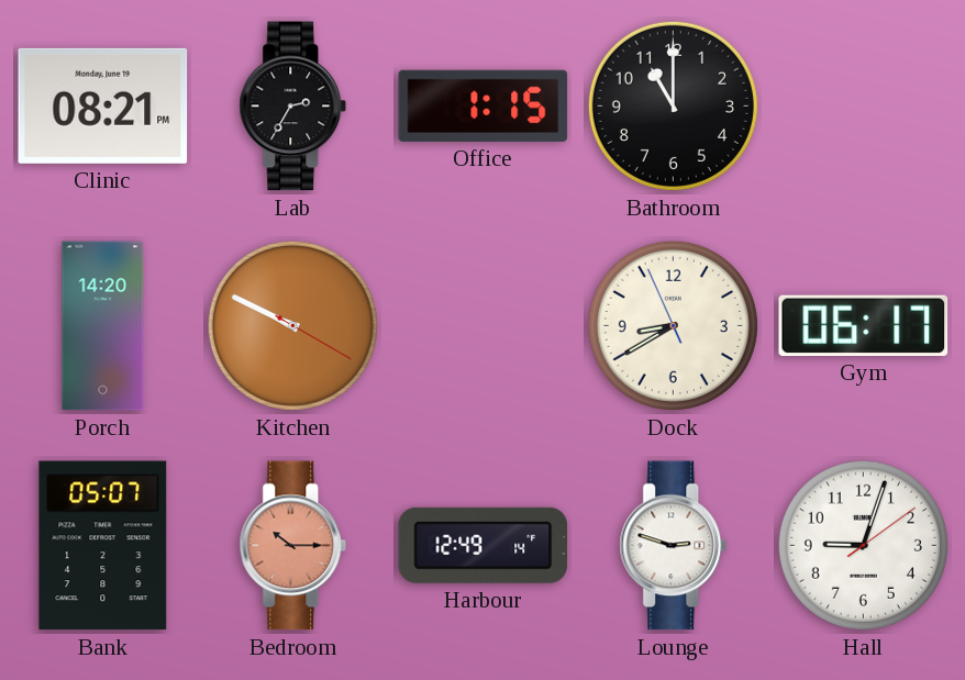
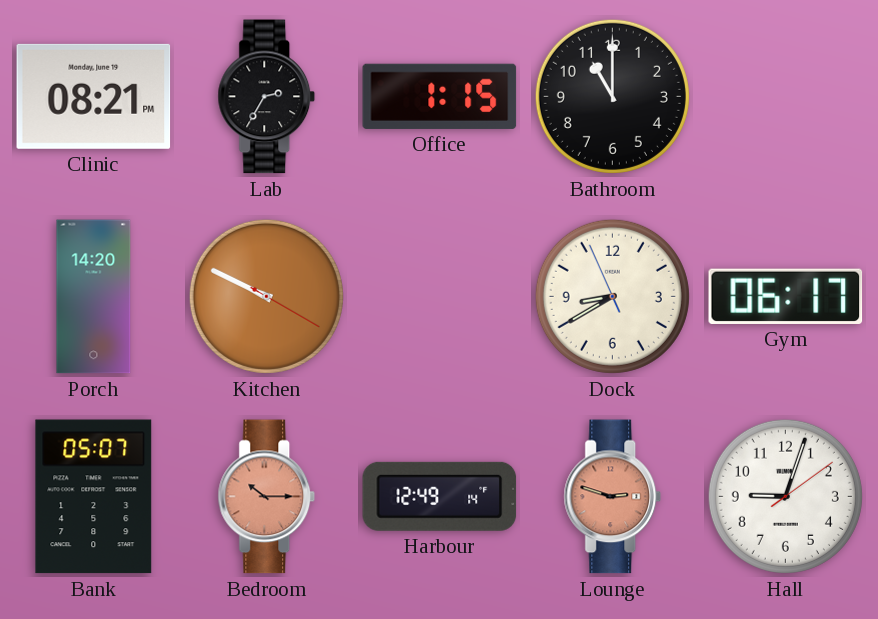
Lounge dial: white -> salmon
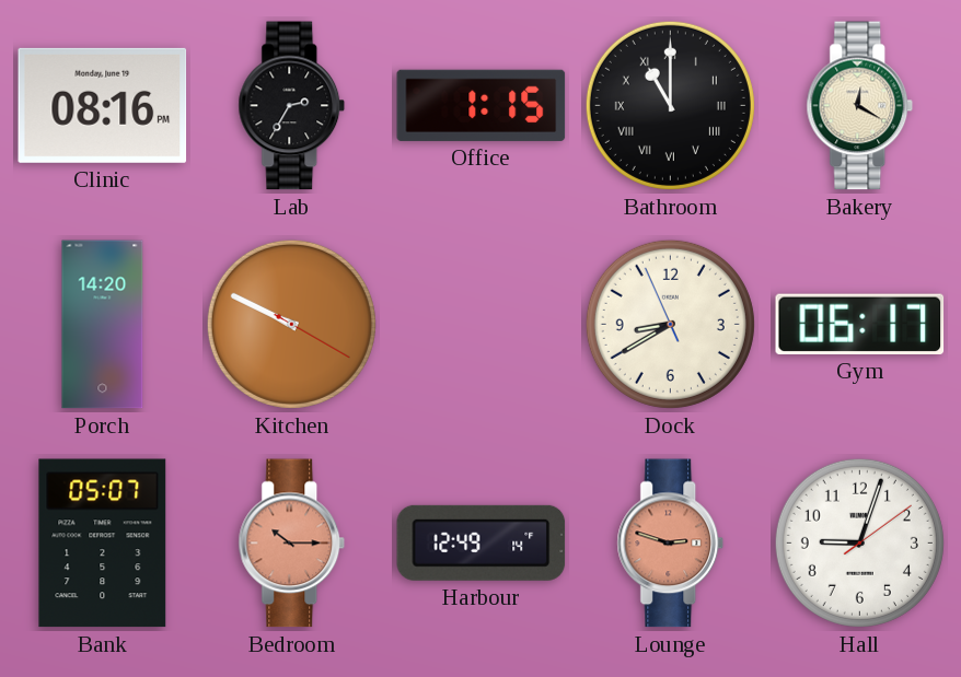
Clinic: 08:21 -> 08:16
Bathroom numerals: Arabic -> Roman
Bakery: none -> 12:20
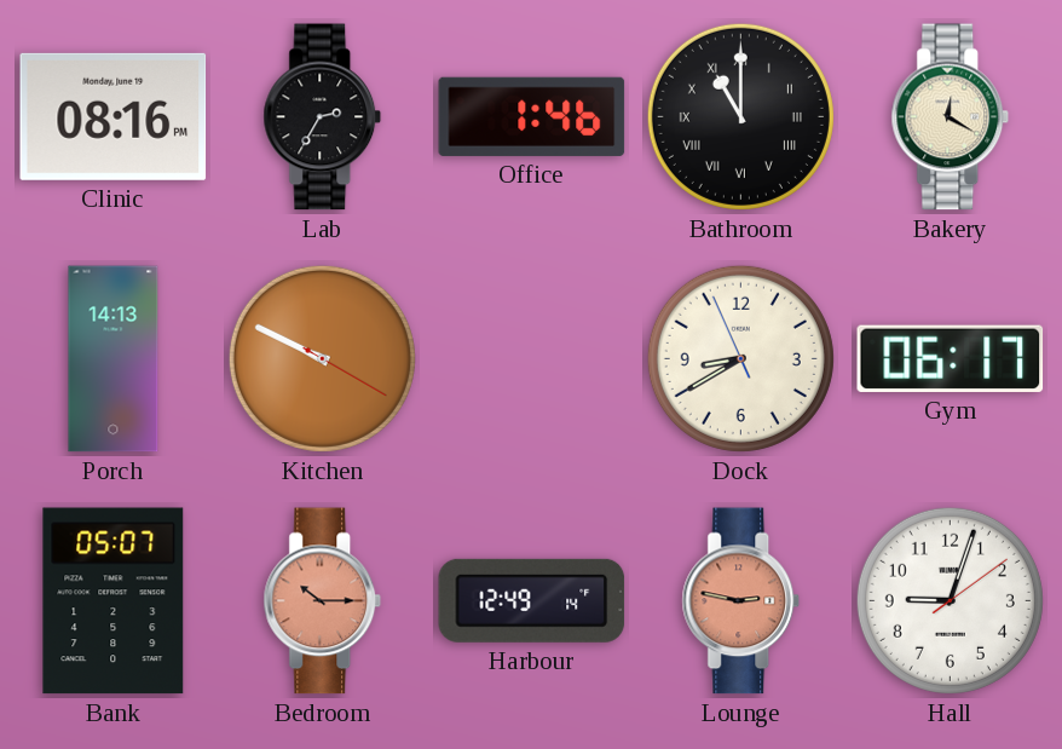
Office: 1:15 -> 1:46
Porch: 14:20 -> 14:13
Lounge: 2:48 -> 2:47
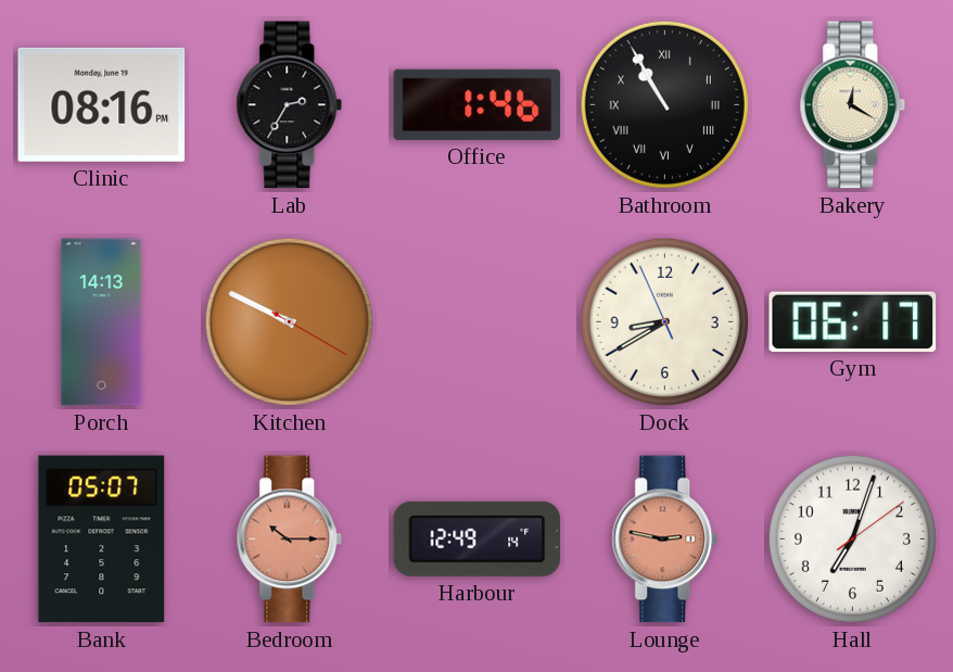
Bathroom: 11:00 -> 10:55
Hall: 9:03 -> 7:03
